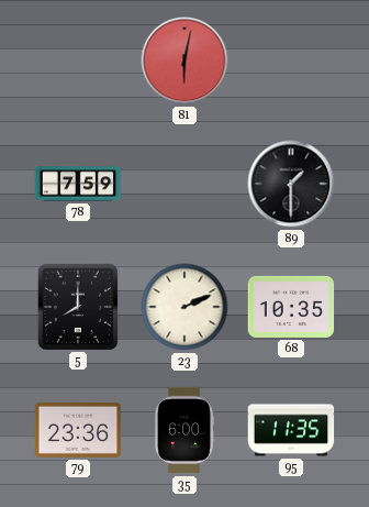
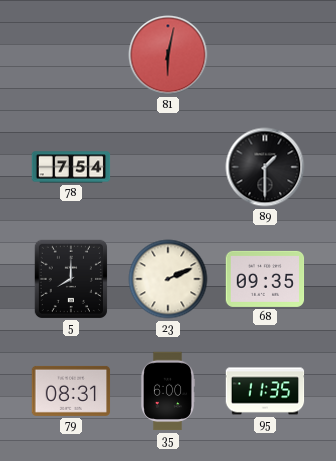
78: 7:59 -> 7:54
68: 10:35 -> 09:35
79: 23:36 -> 08:31
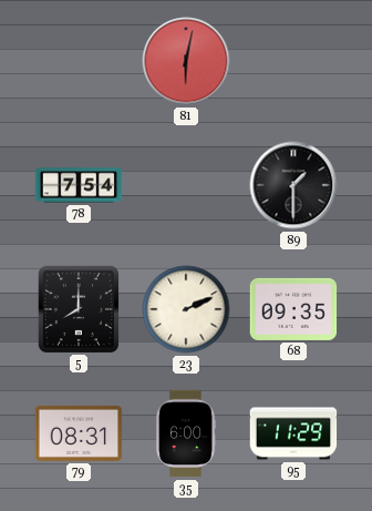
95: 11:35 -> 11:29
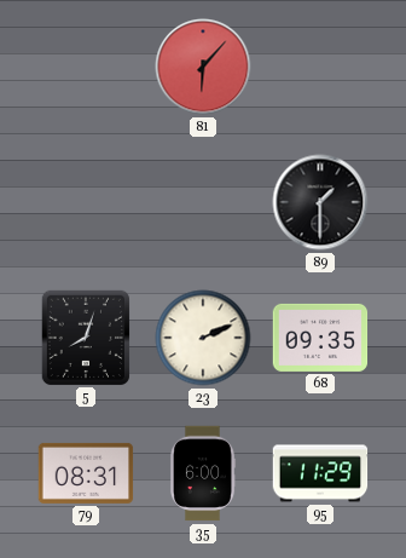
81: 6:02 -> 6:07
78: 7:54 -> none
5: 8:00 -> 8:03
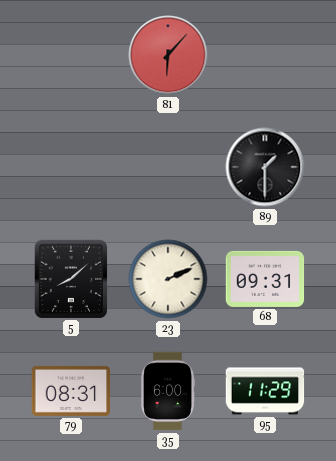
5: 8:03 -> 8:08
68: 09:35 -> 09:31
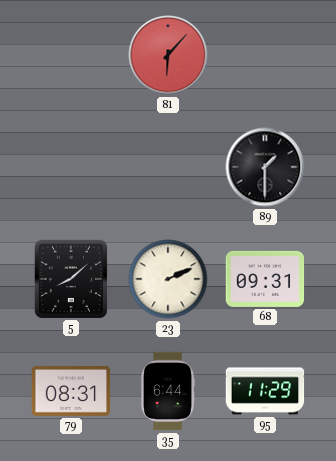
35: 6:00 -> 6:44
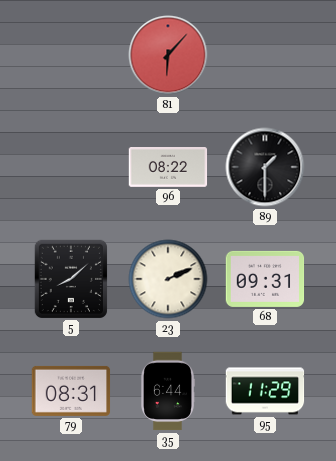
96: none -> 08:22
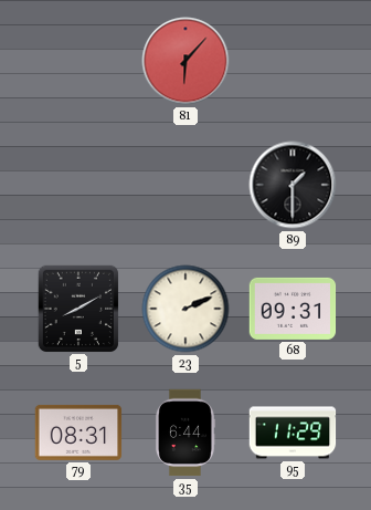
96: 08:22 -> none
5: 8:08 -> 8:10
